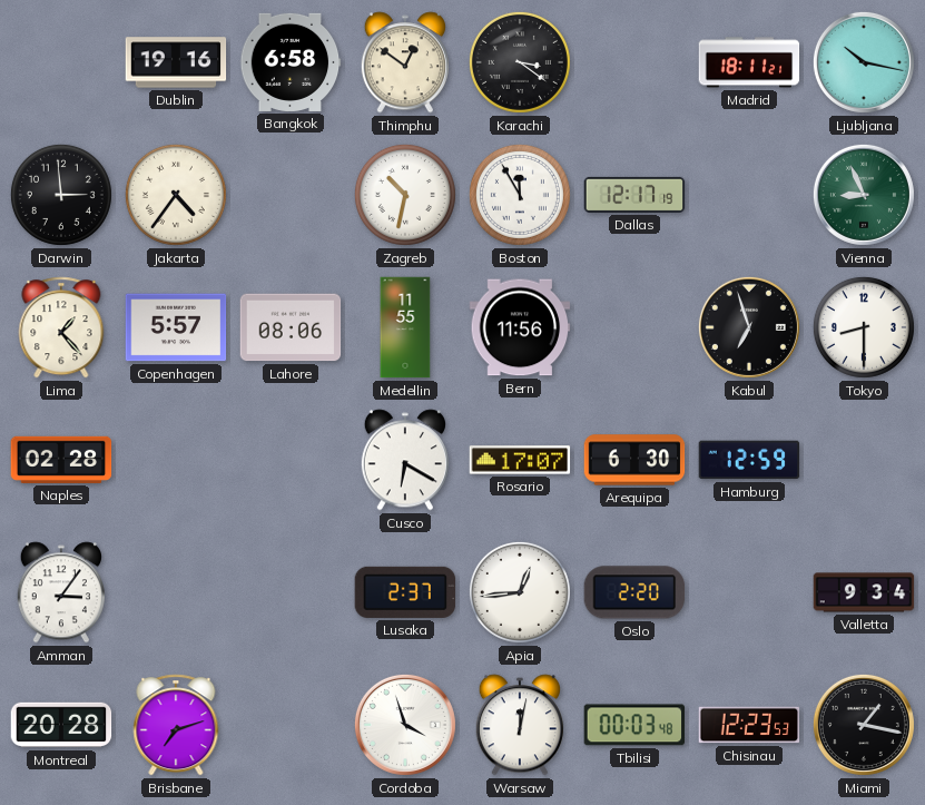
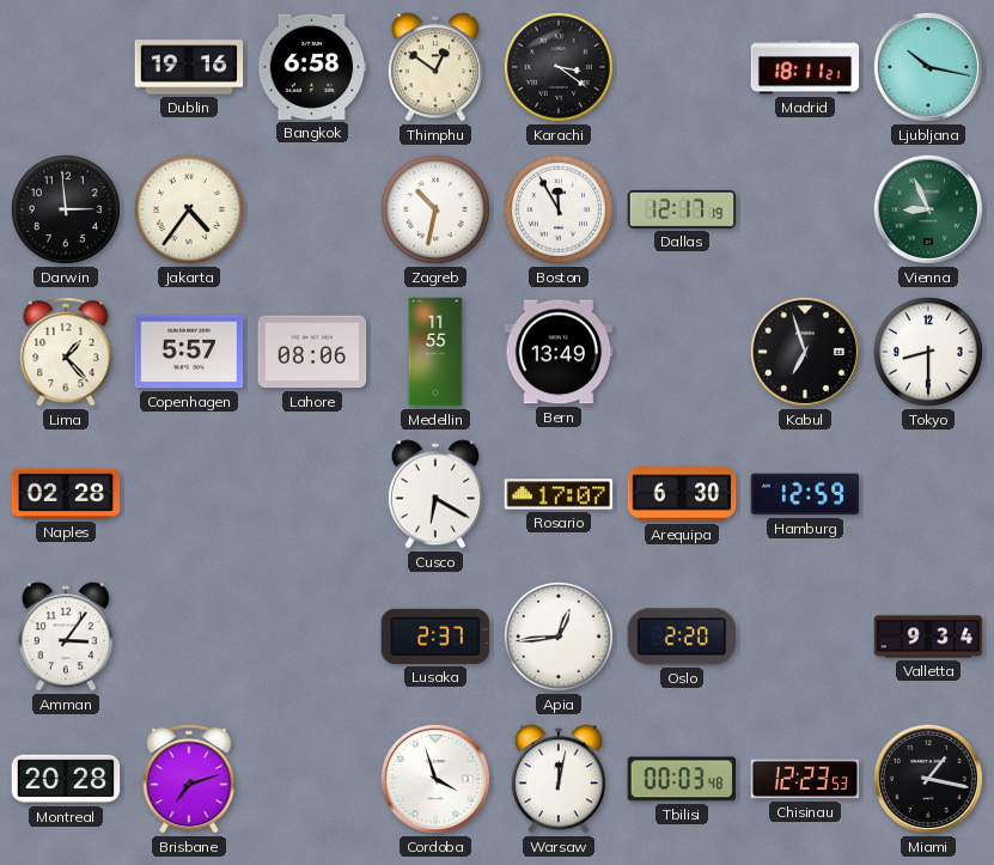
Bern: 11:56 -> 13:49
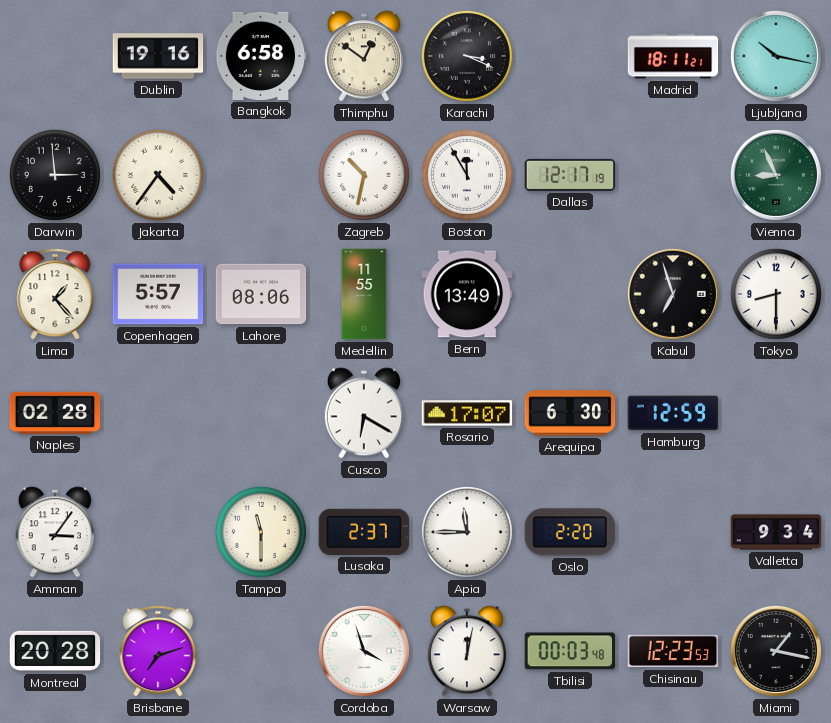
Karachi: 3:21 -> 3:19
Tampa: none -> 11:30
Apia: 12:44 -> 11:45
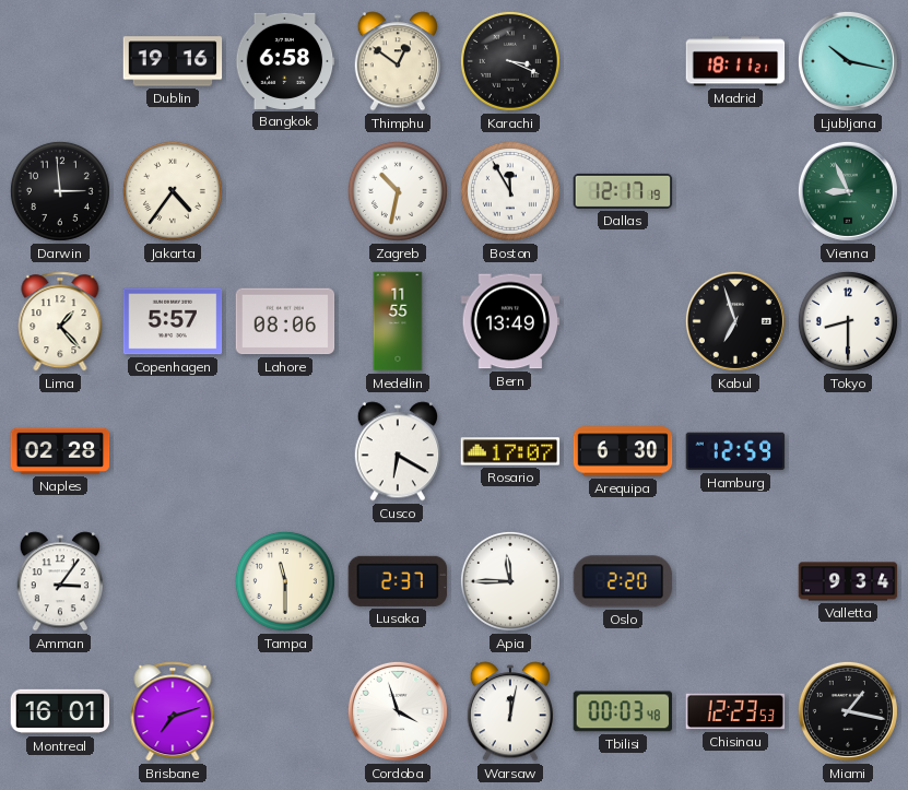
Montreal: 20:28 -> 16:01
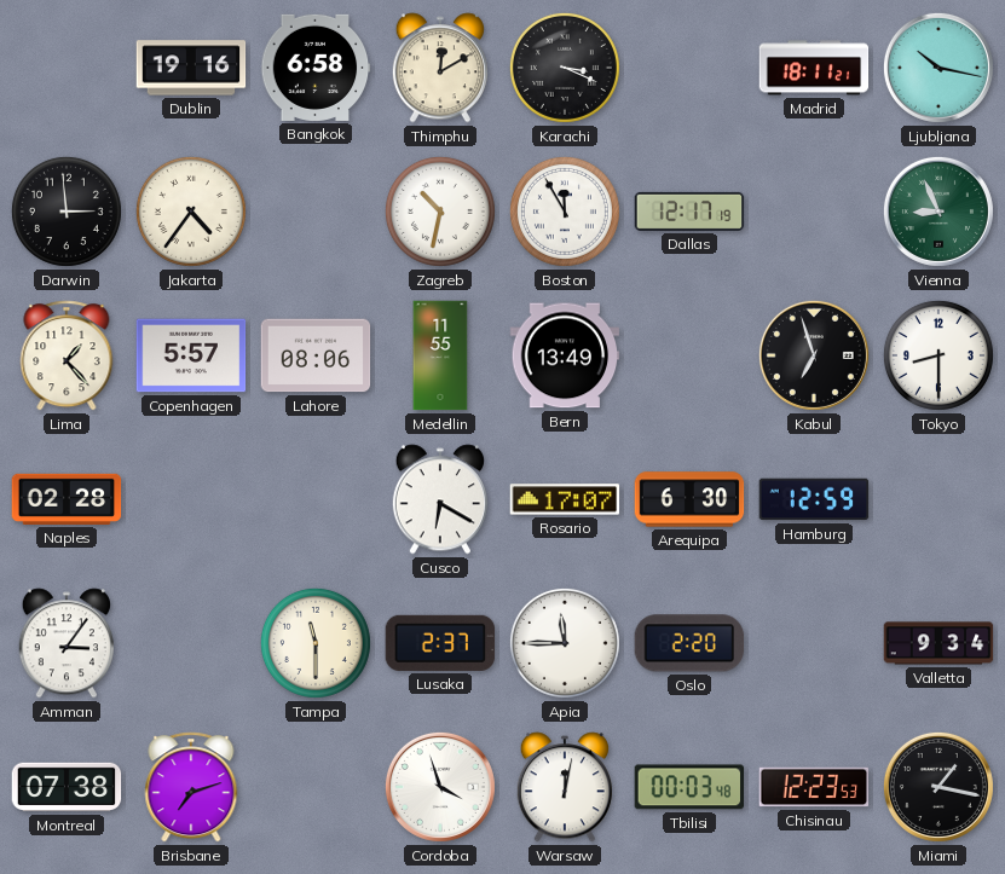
Thimphu: 12:51 -> 12:10
Montreal: 16:01 -> 07:38
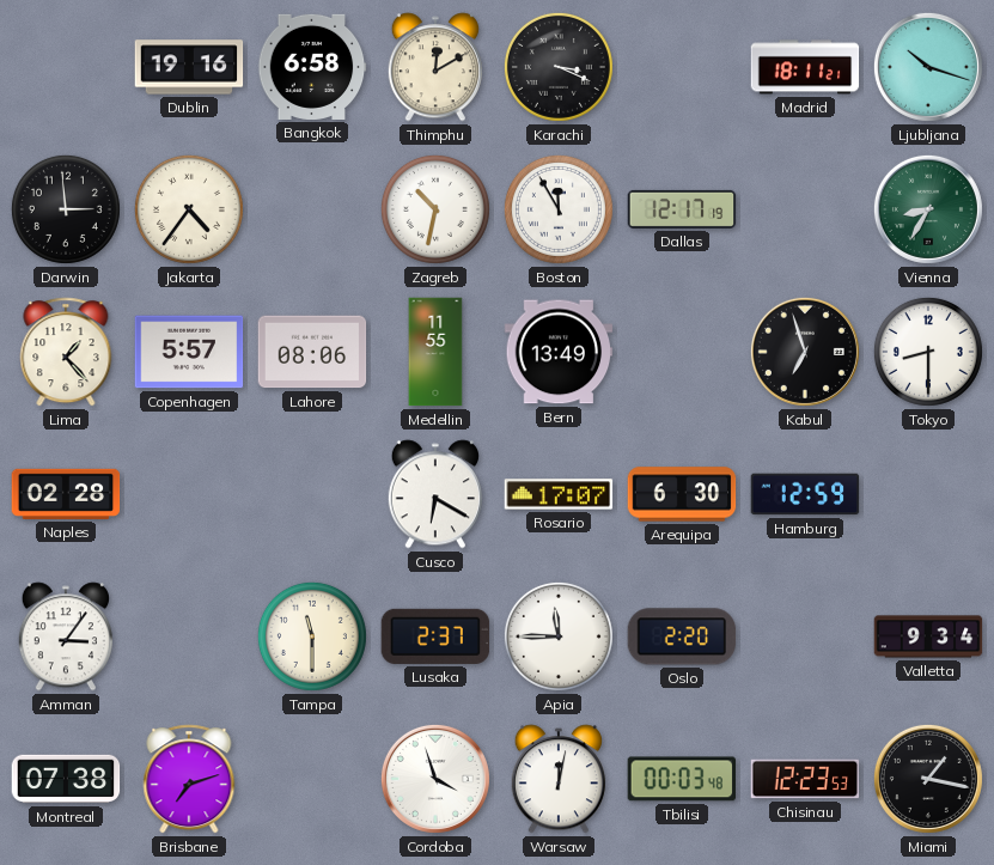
Ljubljana: 10:17 -> 10:18
Vienna: 8:56 -> 8:35
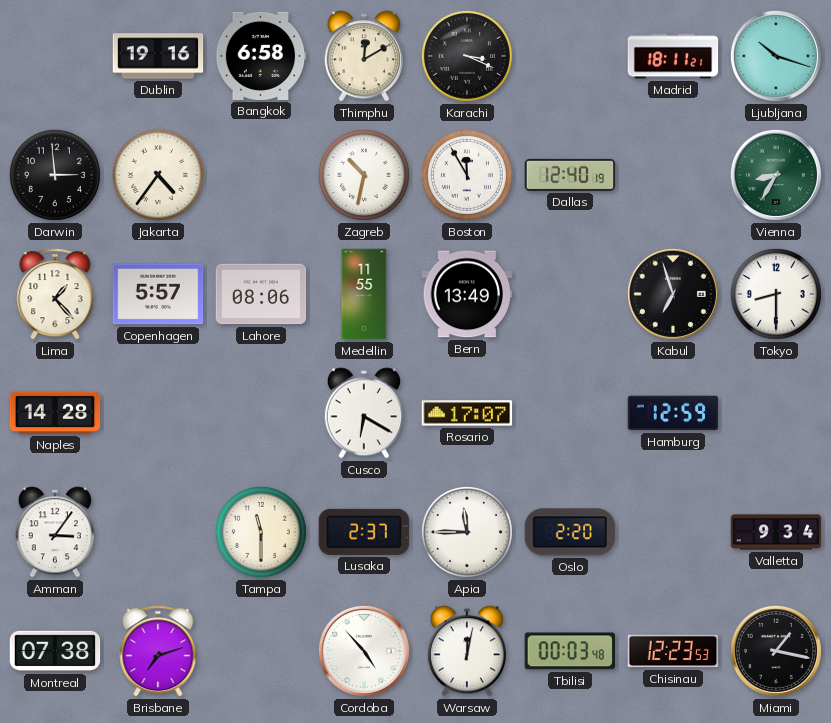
Dallas: 12:17 -> 12:40
Naples: 02:28 -> 14:28
Arequipa: 6:30 -> none
Cordoba: 3:57 -> 4:53
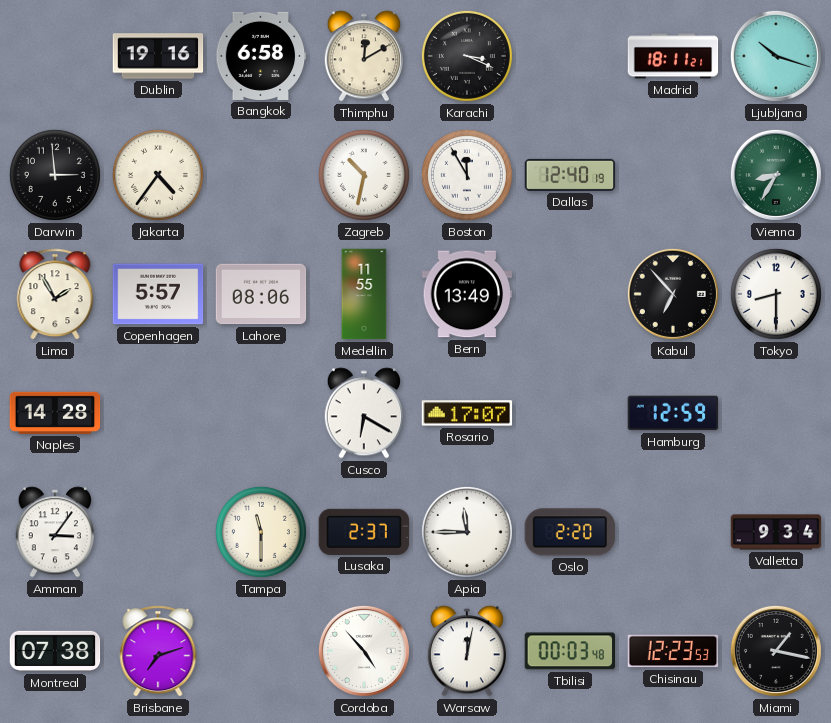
Lima: 1:23 -> 1:55
Kabul: 6:57 -> 6:53
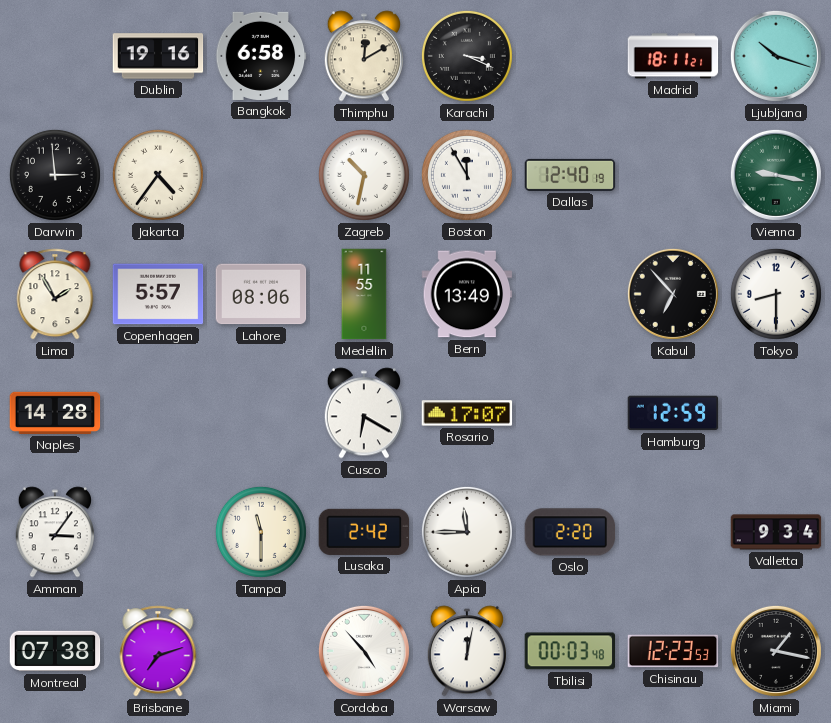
Vienna: 8:35 -> 9:17
Lusaka: 2:37 -> 2:42
